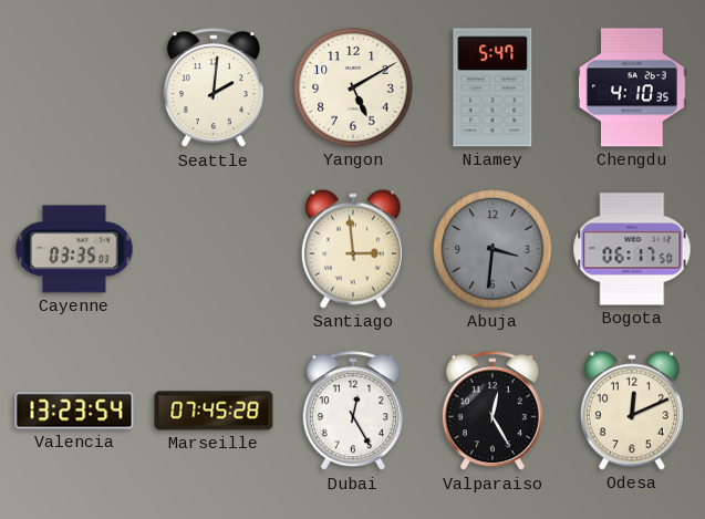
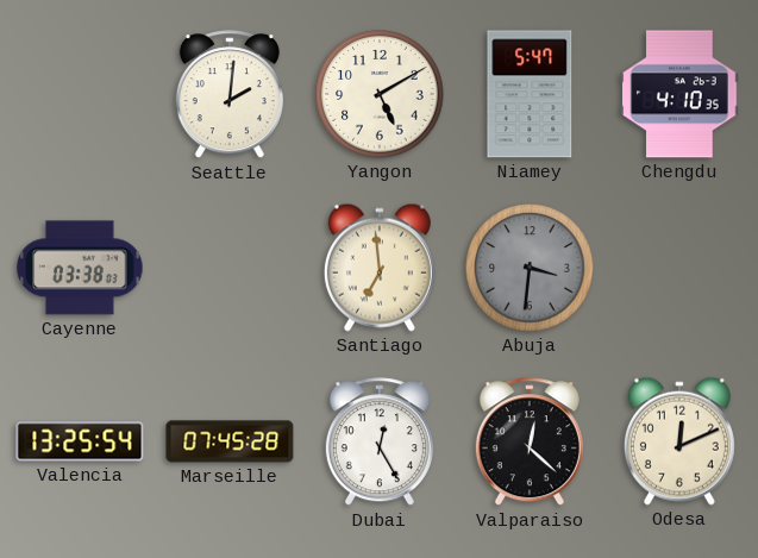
Cayenne: 03:35 -> 03:38
Santiago: 2:59 -> 6:59
Bogota: 06:17 -> none
Valencia: 13:23 -> 13:25
Valparaiso: 12:25 -> 12:22
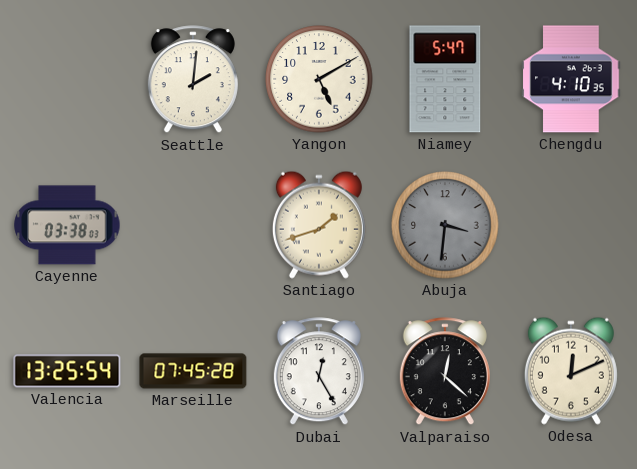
Santiago: 6:59 -> 1:42
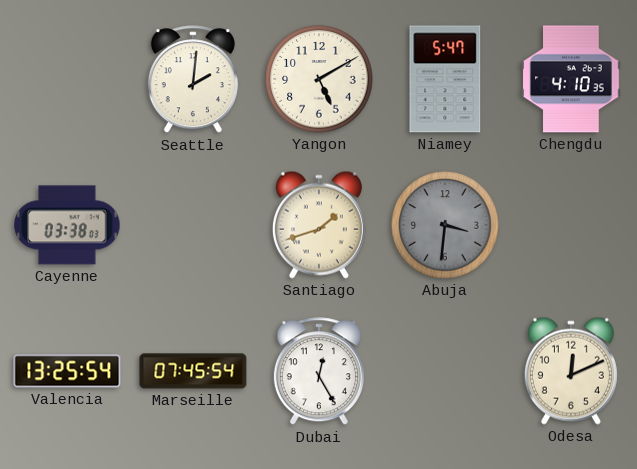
Marseille: 07:45:28 -> 07:45:54
Valparaiso: 12:22 -> none
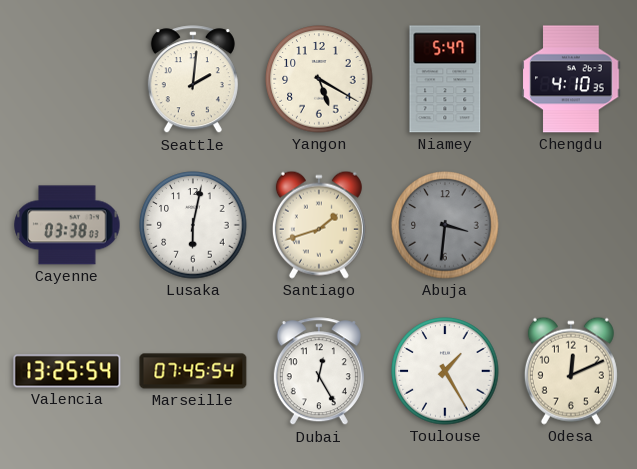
Yangon: 5:10 -> 5:20
Lusaka: none -> 6:02
Toulouse: none -> 1:25
